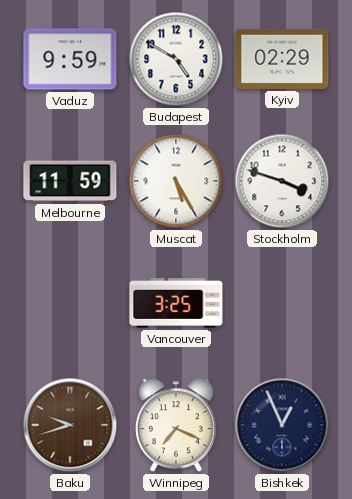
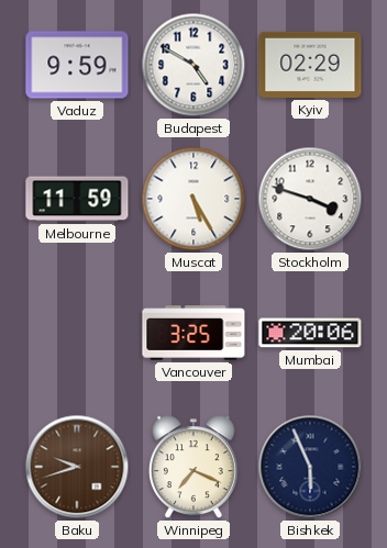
Mumbai: none -> 20:06
Bishkek: 12:56 -> 5:56
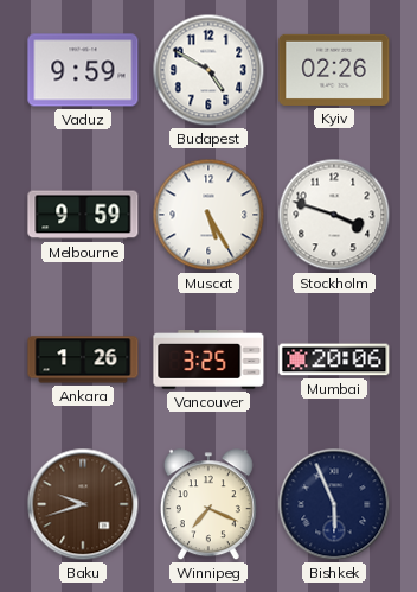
Kyiv: 02:29 -> 02:26
Melbourne: 11:59 -> 9:59
Ankara: none -> 1:26
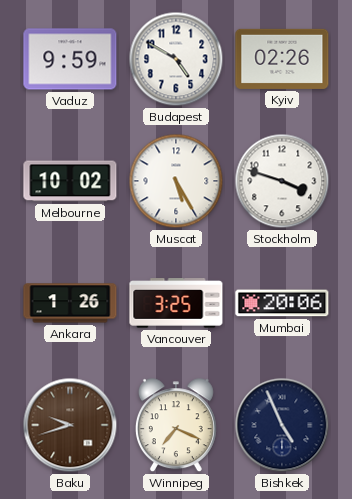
Melbourne: 9:59 -> 10:02
Bishkek: 5:56 -> 4:56
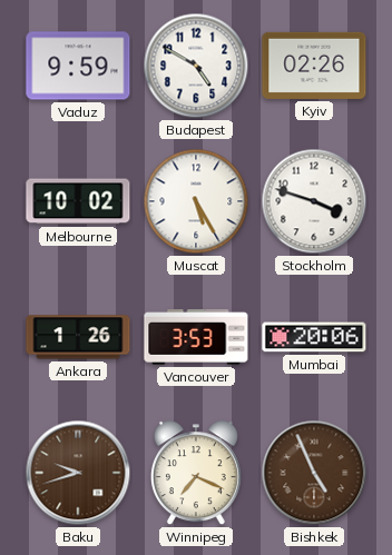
Vancouver: 3:25 -> 3:53
Bishkek dial: navy -> brown
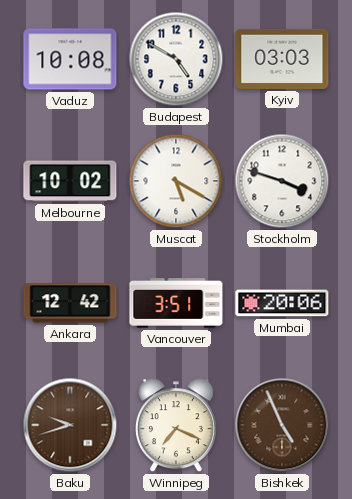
Vaduz: 9:59 -> 10:08
Kyiv: 02:26 -> 03:03
Muscat: 5:25 -> 5:20
Ankara: 1:26 -> 12:42
Vancouver: 3:53 -> 3:51
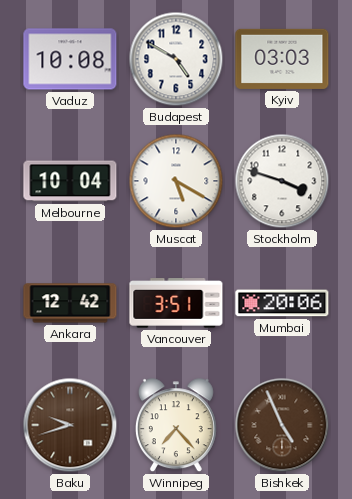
Melbourne: 10:02 -> 10:04
Winnipeg: 7:19 -> 7:23
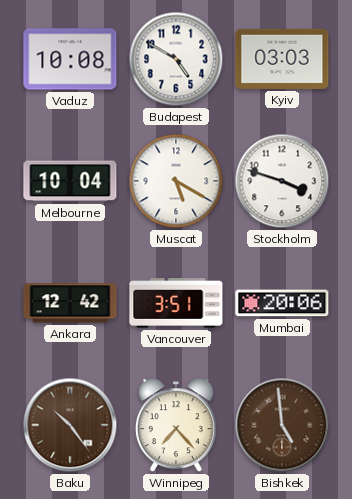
Baku: 9:42 -> 10:24
Bishkek: 4:56 -> 4:59
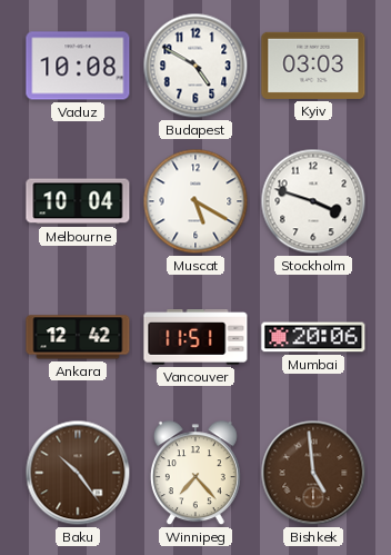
Vancouver: 3:51 -> 11:51
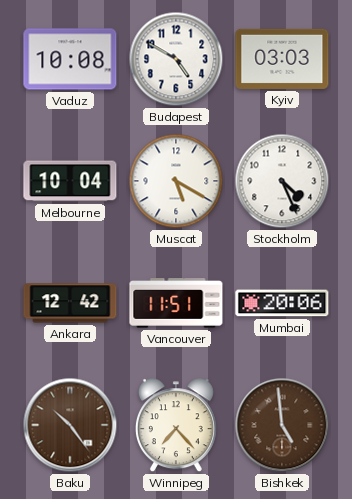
Stockholm: 3:48 -> 4:26
